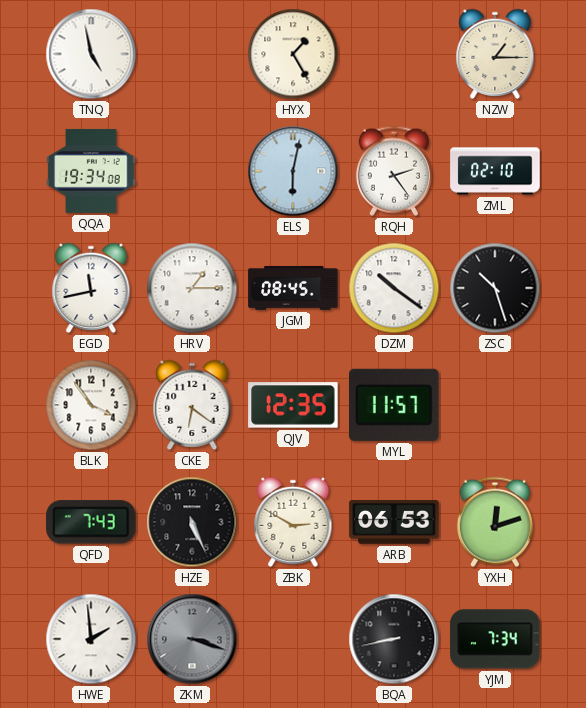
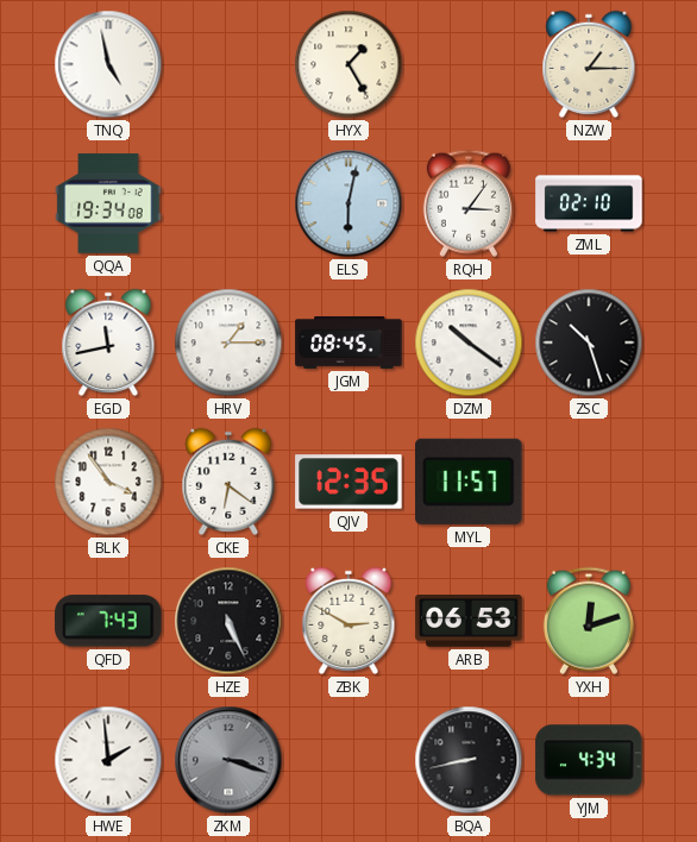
RQH: 2:24 -> 3:06
YJM: 7:34 -> 4:34
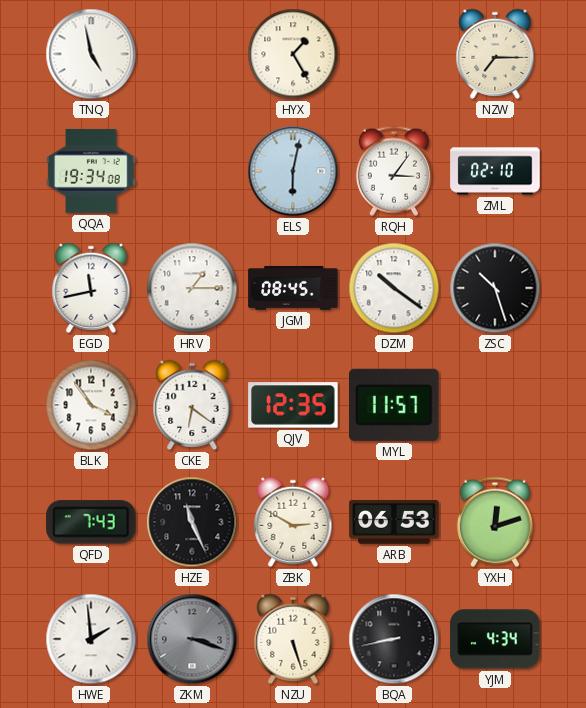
NZW: 1:15 -> 7:15
HZE: 5:26 -> 11:26
NZU: none -> 5:27
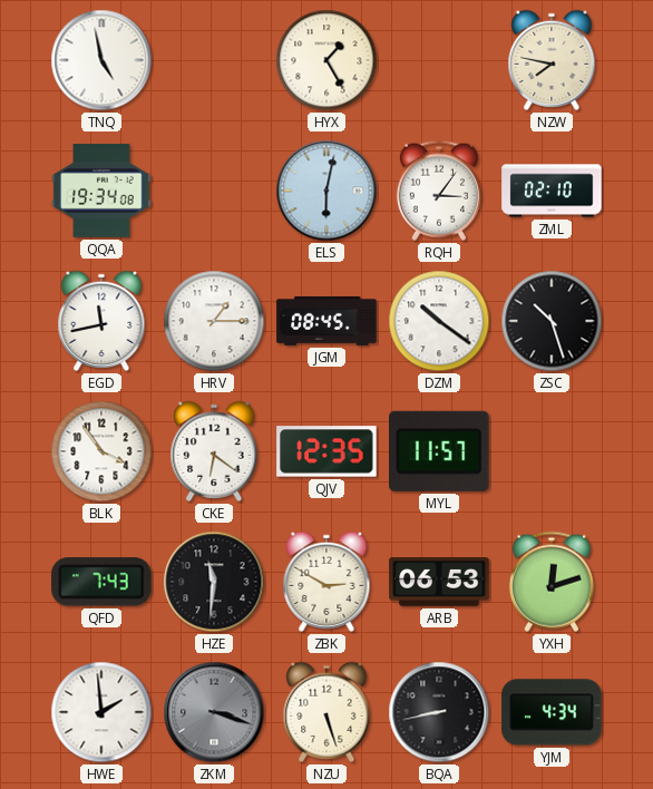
NZW: 7:15 -> 7:47
HZE: 11:26 -> 11:31
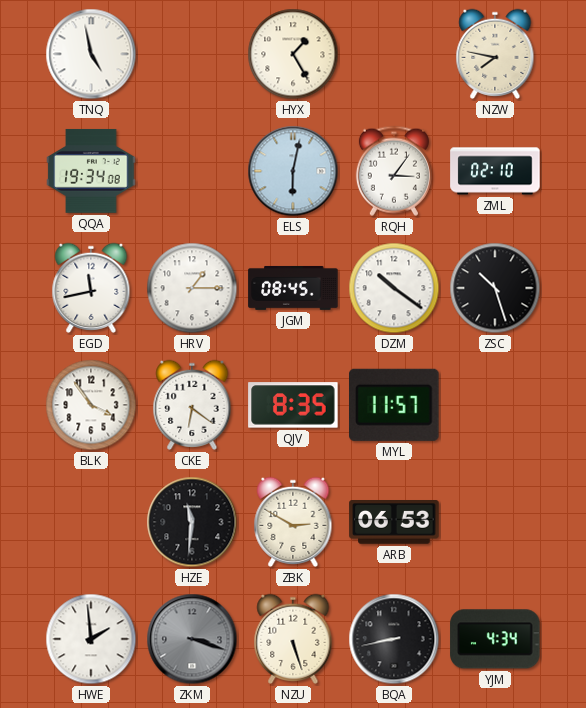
QJV: 12:35 -> 8:35
QFD: 7:43 -> none
YXH: 12:12 -> none
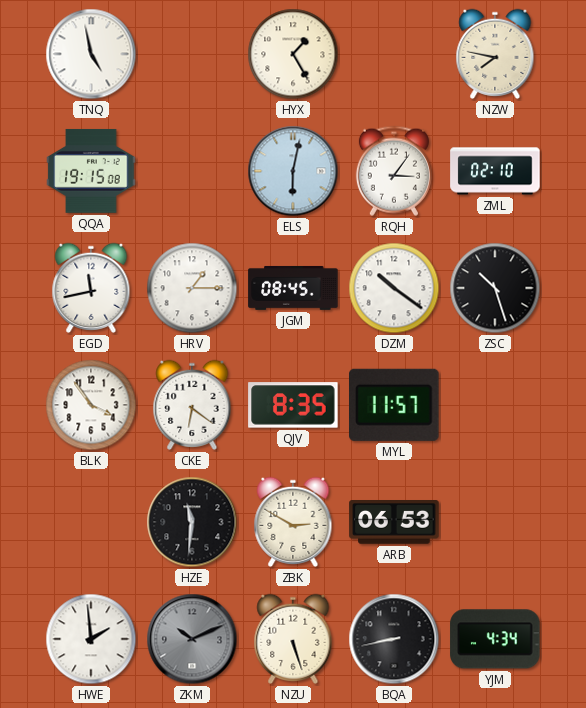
QQA: 19:34 -> 19:15
ZKM: 3:18 -> 10:11
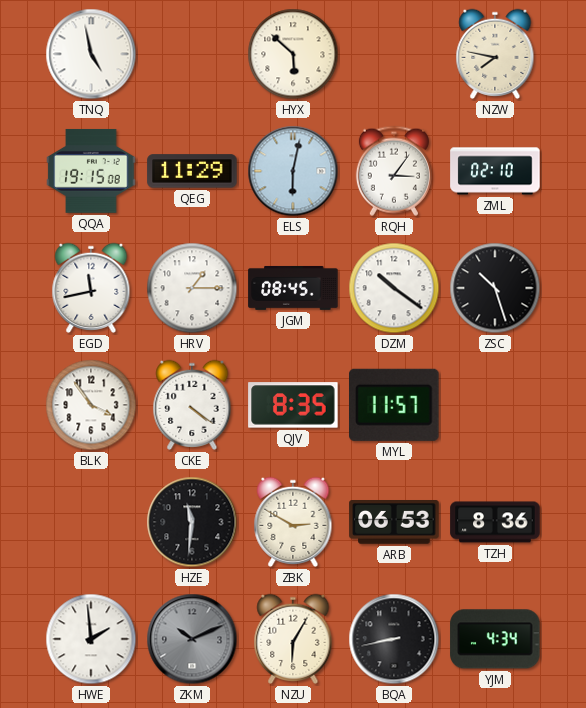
HYX: 1:25 -> 5:52
QEG: none -> 11:29
CKE: 6:21 -> 4:21
TZH: none -> 8:36
NZU: 5:27 -> 6:05
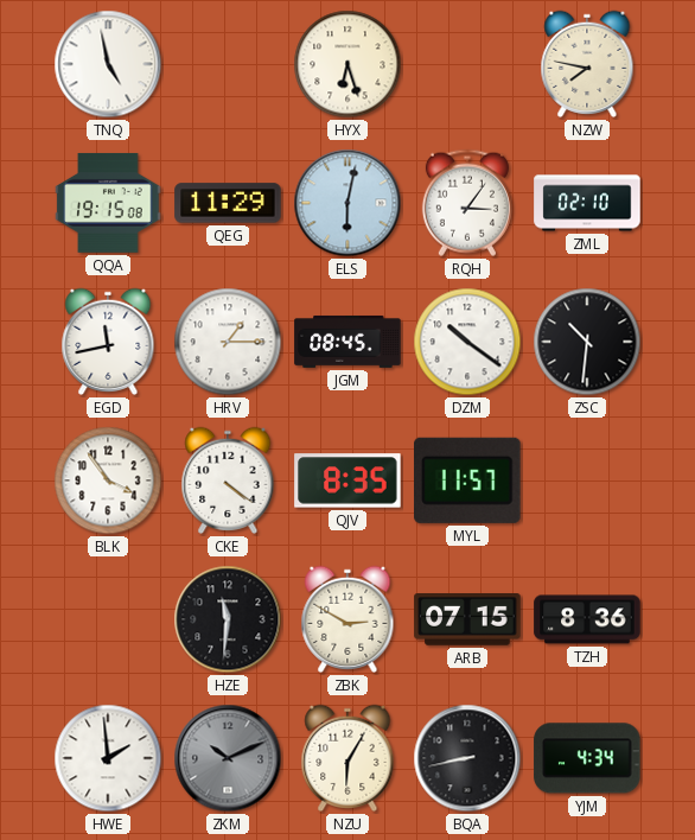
HYX: 5:52 -> 6:27
ZSC: 10:27 -> 10:31
ARB: 06:53 -> 07:15
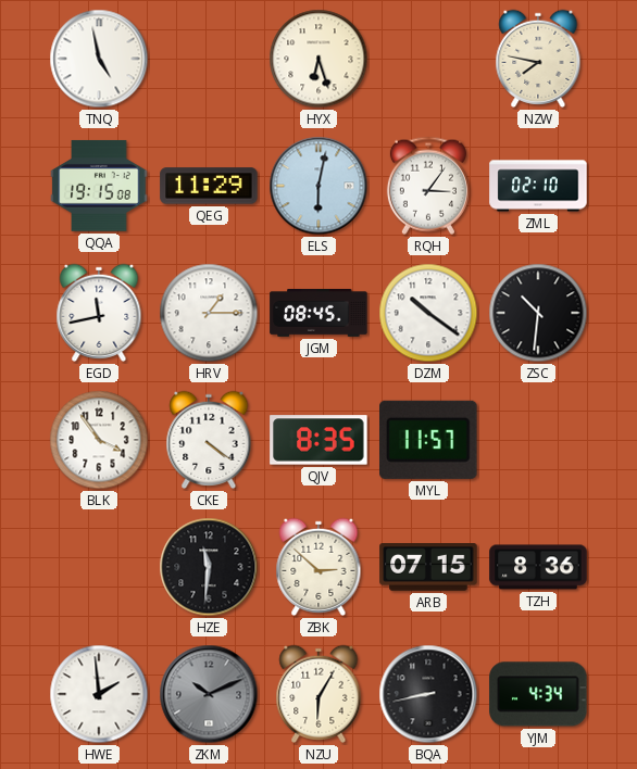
ZBK: 2:50 -> 2:52
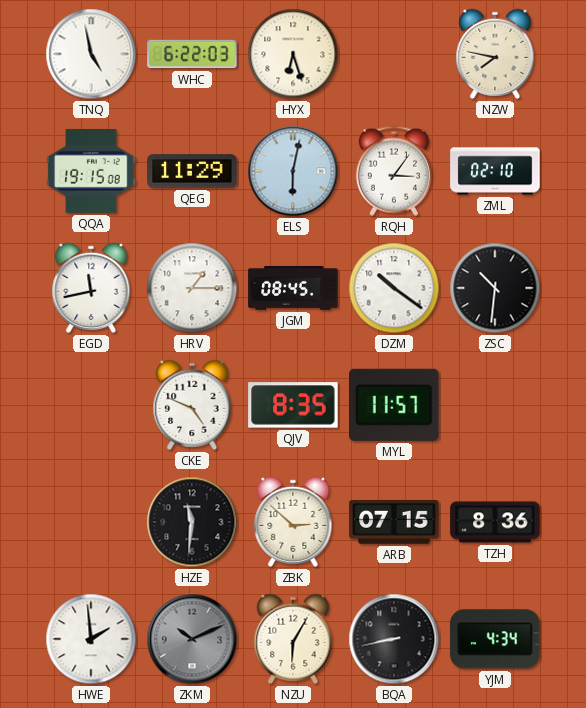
WHC: none -> 6:22
BLK: 3:54 -> none
CKE: 4:21 -> 4:49
